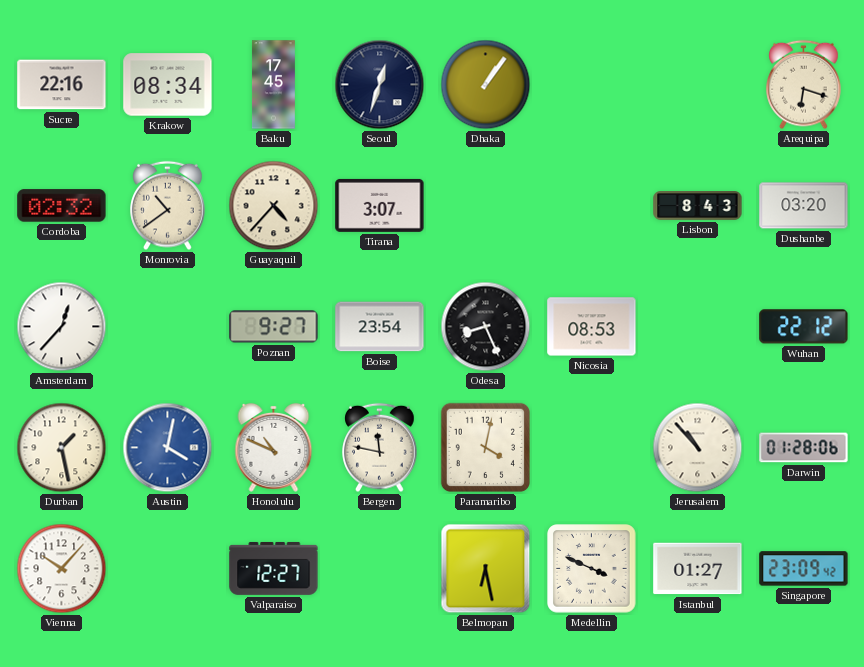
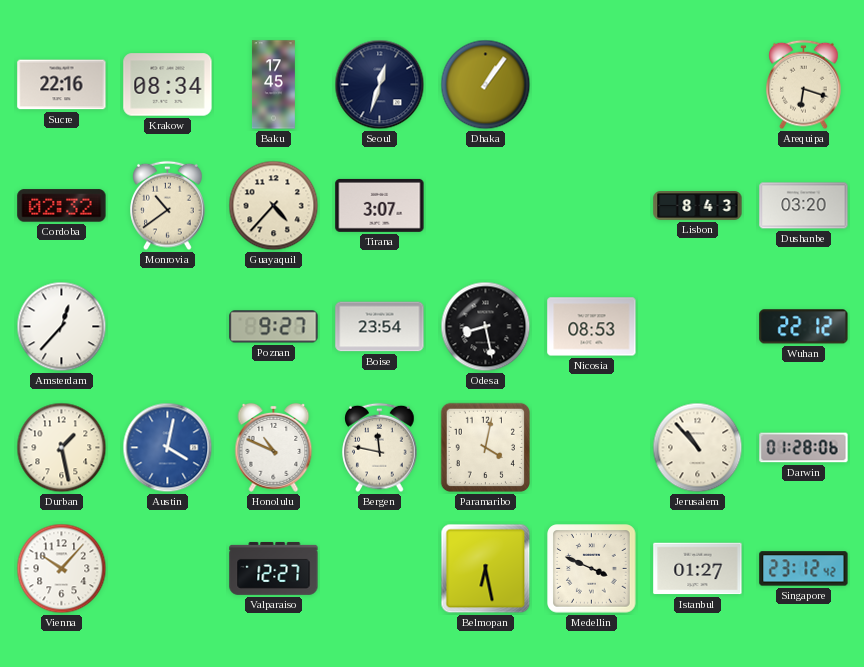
Odesa: 8:26 -> 8:28
Singapore: 23:09 -> 23:12
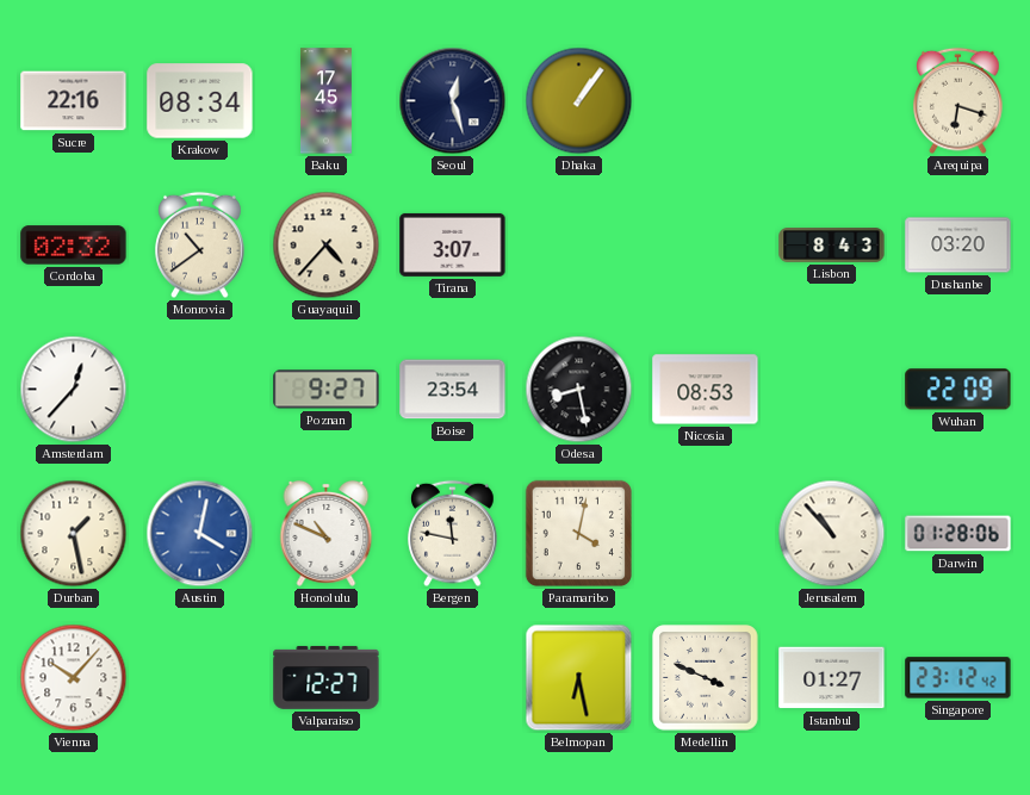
Seoul: 12:33 -> 12:27
Wuhan: 22:12 -> 22:09
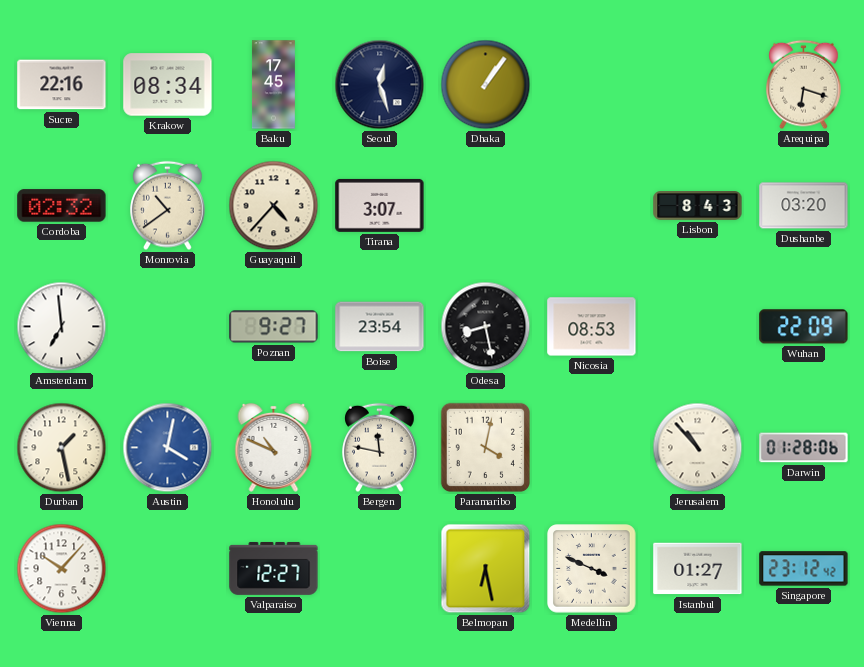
Amsterdam: 12:37 -> 6:59
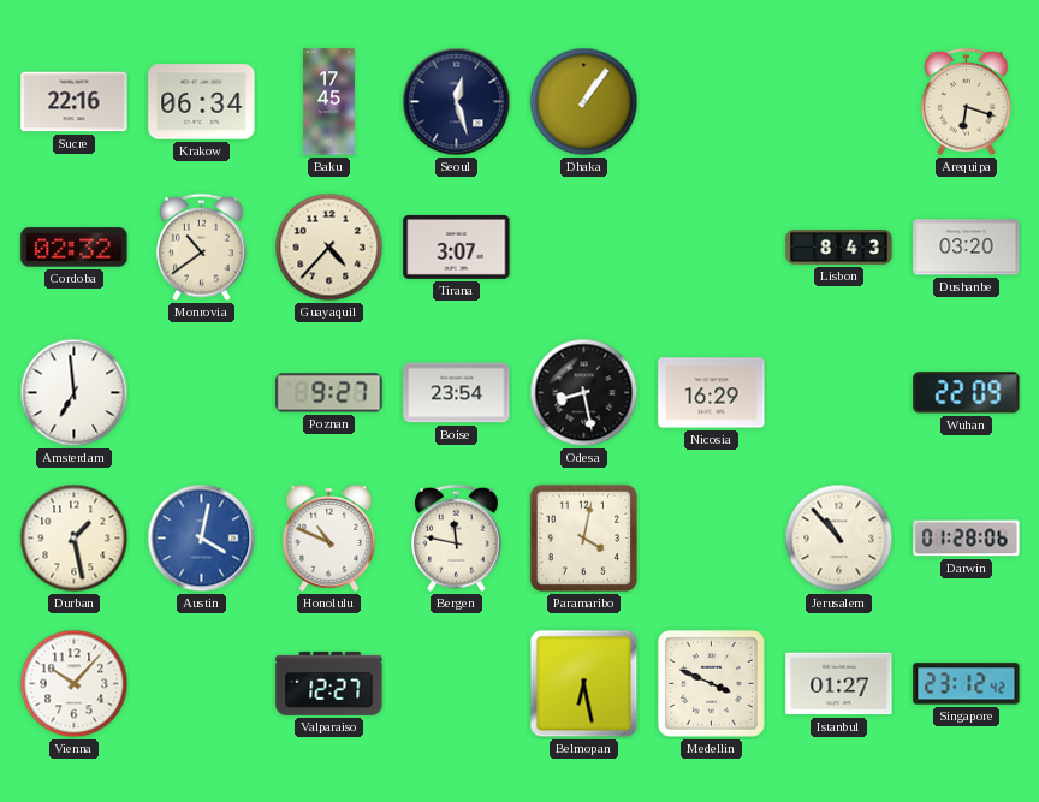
Krakow: 08:34 -> 06:34
Nicosia: 08:53 -> 16:29
